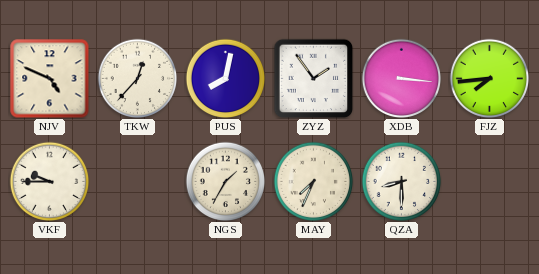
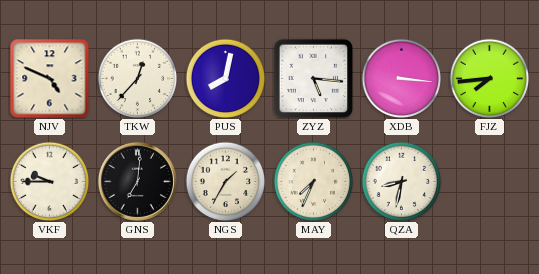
ZYZ: 1:54 -> 5:16
GNS: none -> 7:01
QZA: 8:30 -> 8:32
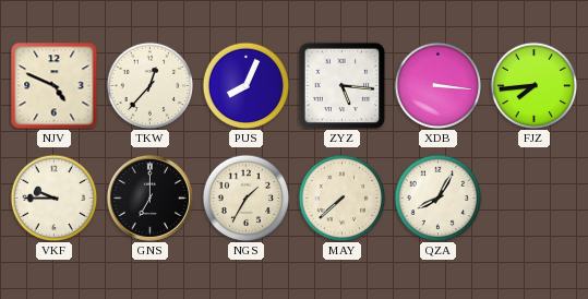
PUS: 8:02 -> 8:04
GNS: 7:01 -> 7:00
MAY: 7:34 -> 7:38
QZA: 8:32 -> 8:05
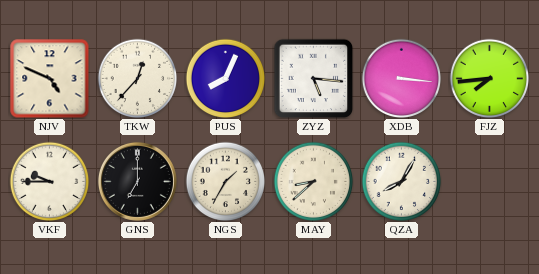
MAY: 7:38 -> 8:38
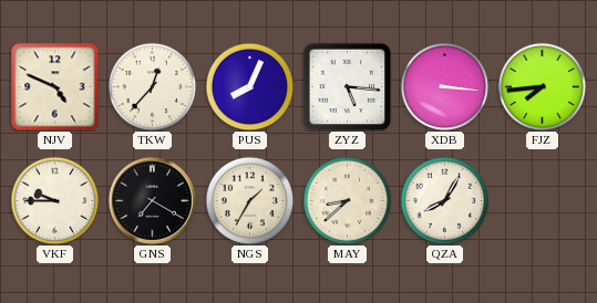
GNS: 7:00 -> 7:20
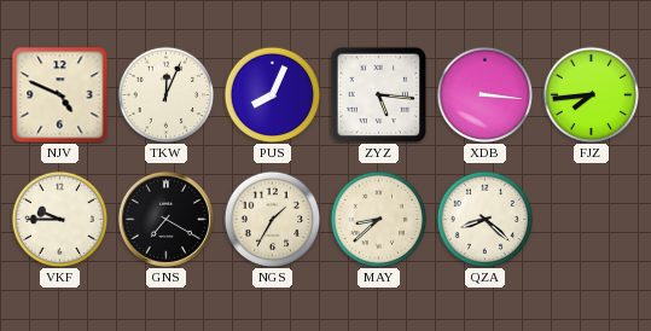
TKW: 12:37 -> 12:04
QZA: 8:05 -> 8:22
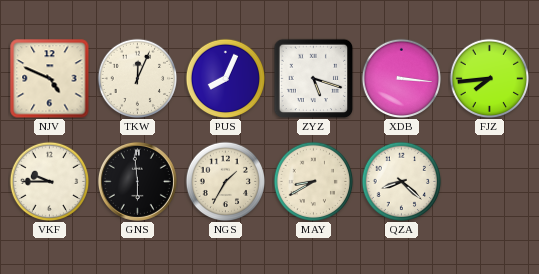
ZYZ: 5:16 -> 5:18
GNS: 7:20 -> 5:59
MAY: 8:38 -> 8:40
